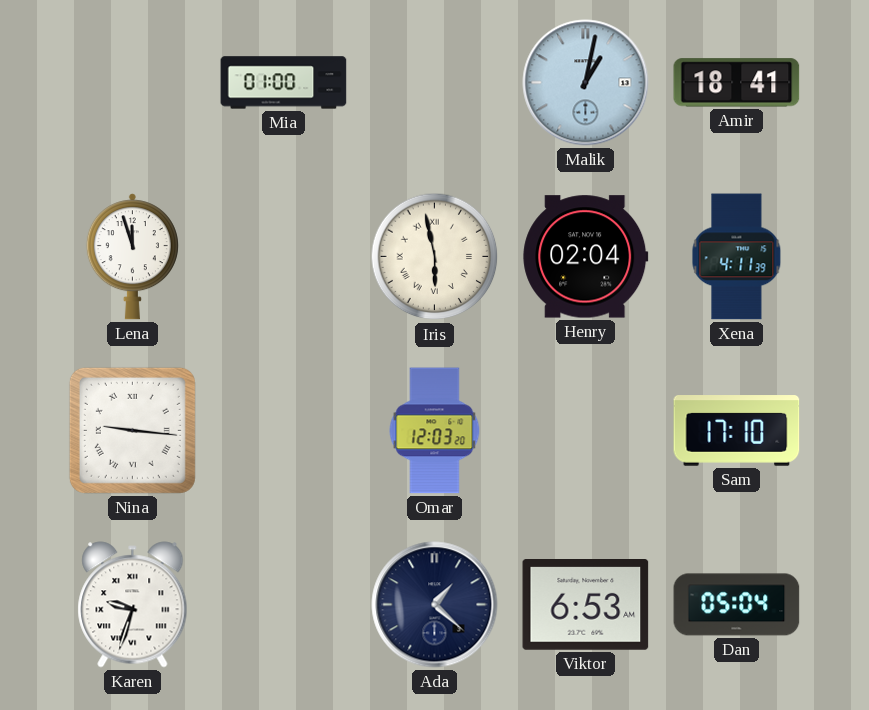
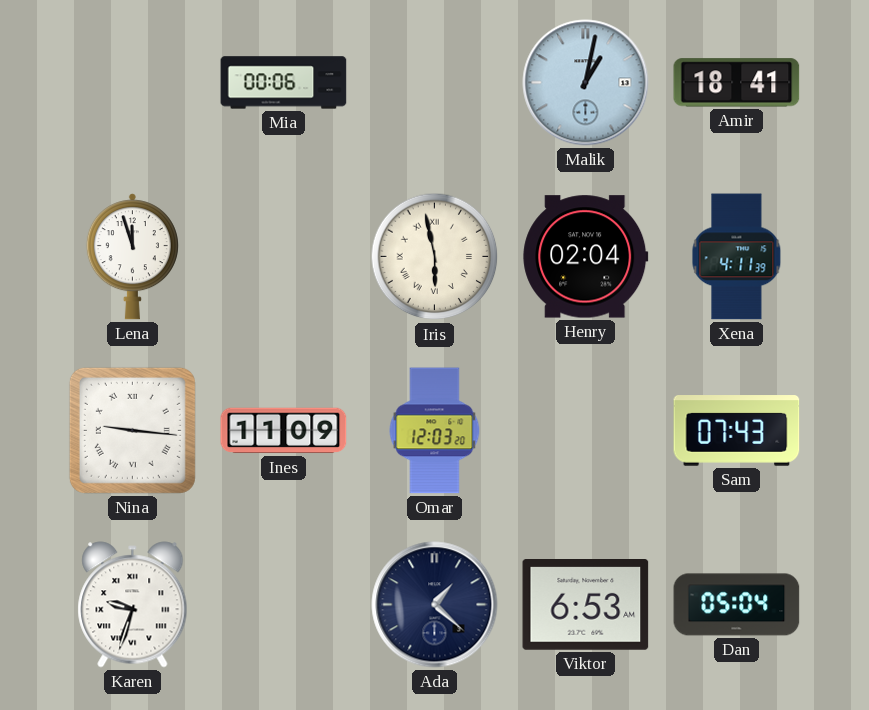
Mia: 01:00 -> 00:06
Ines: none -> 11:09
Sam: 17:10 -> 07:43
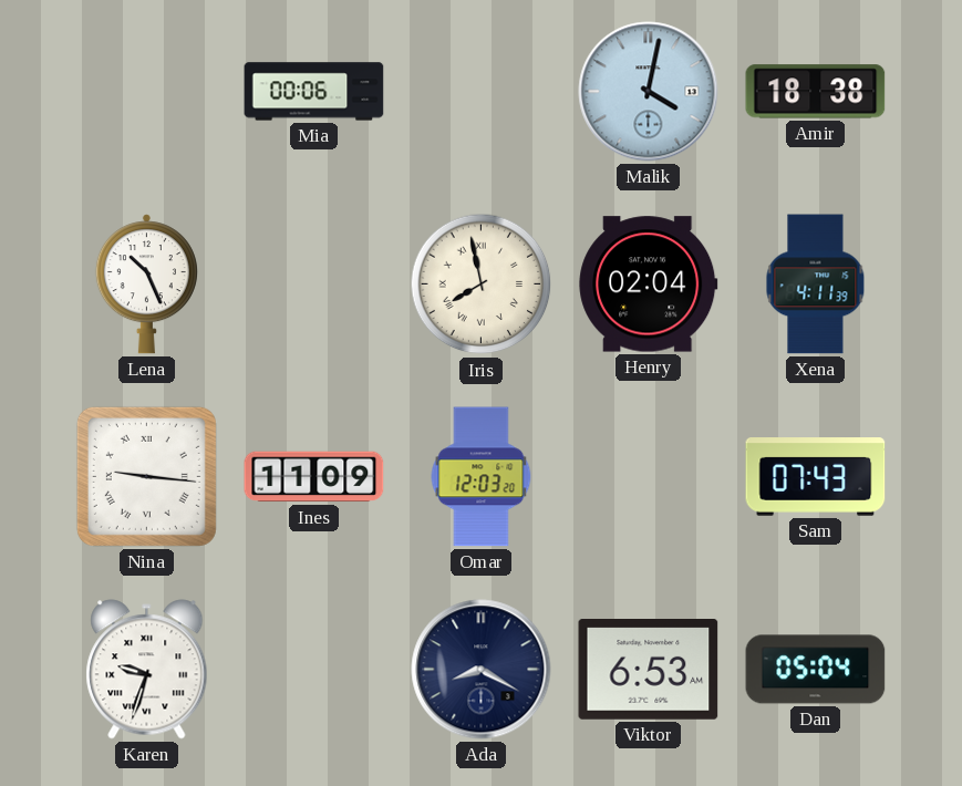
Malik: 1:02 -> 4:02
Amir: 18:41 -> 18:38
Lena: 11:57 -> 10:26
Iris: 5:58 -> 7:58
Ada: 1:22 -> 8:20
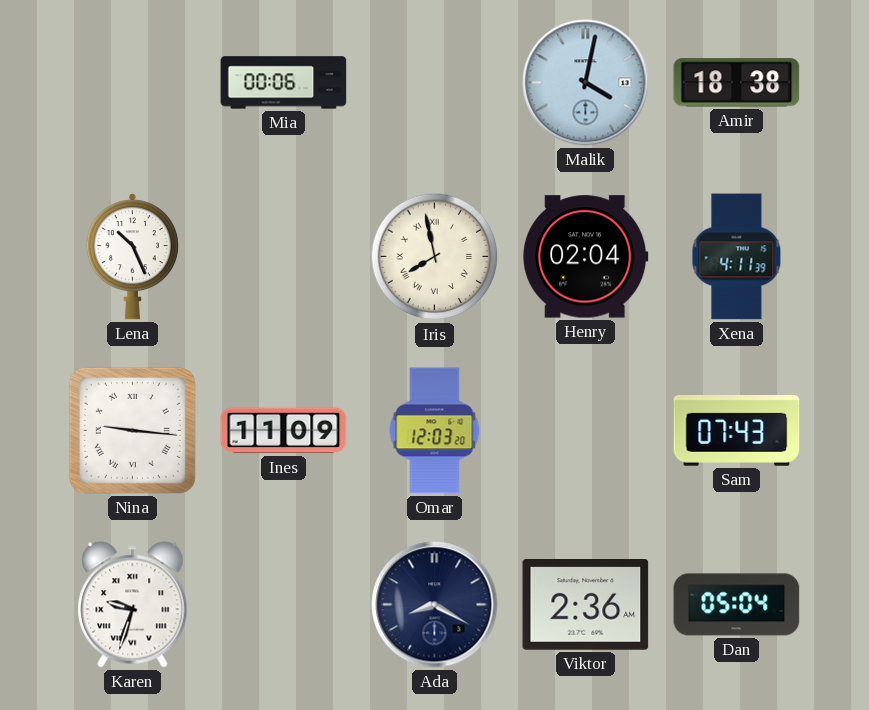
Viktor: 6:53 -> 2:36
